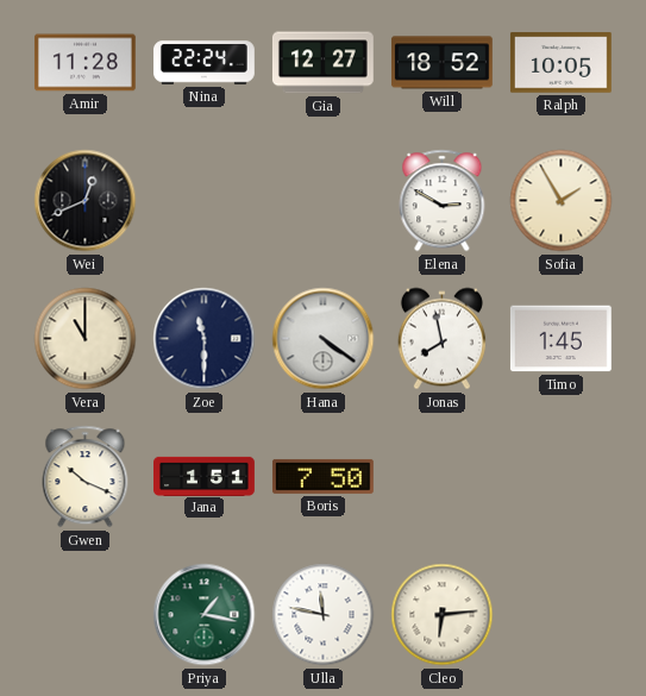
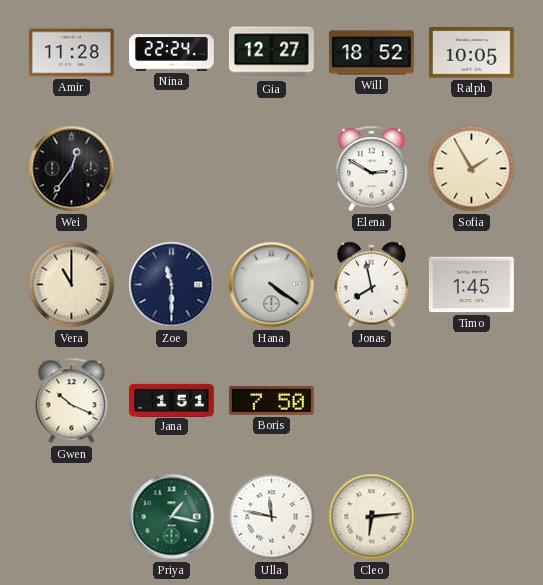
Wei: 12:41 -> 12:36
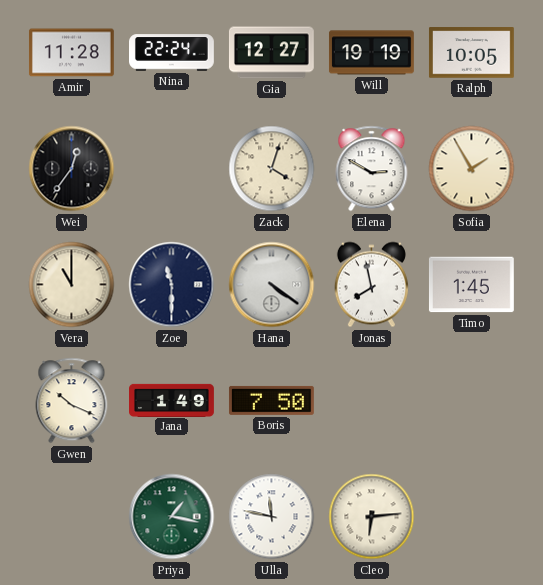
Will: 18:52 -> 19:19
Zack: none -> 4:03
Jana: 1:51 -> 1:49
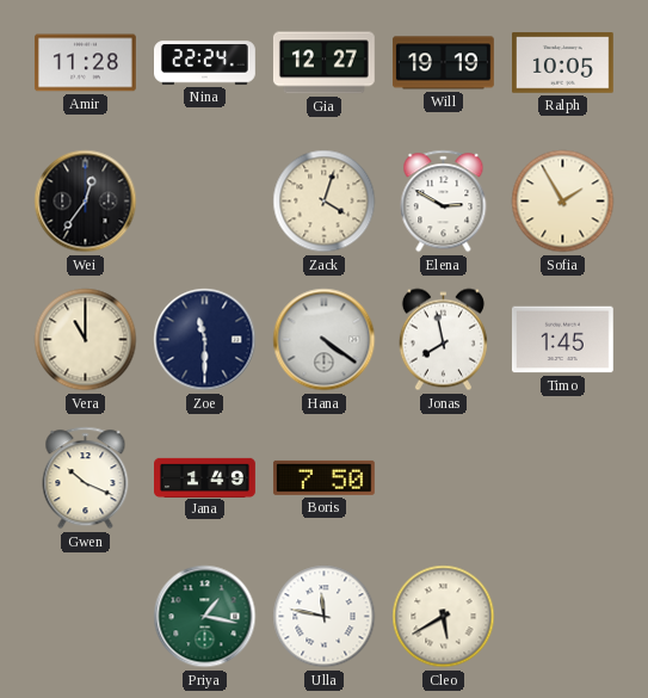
Cleo: 6:14 -> 5:40
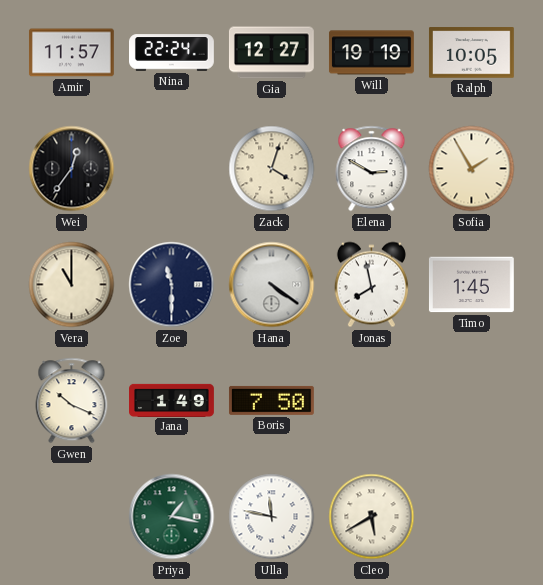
Amir: 11:28 -> 11:57
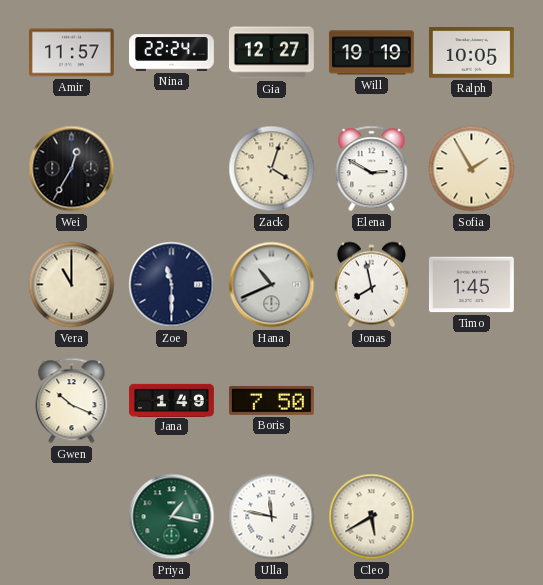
Wei: 12:36 -> 12:35
Hana: 4:21 -> 10:41
